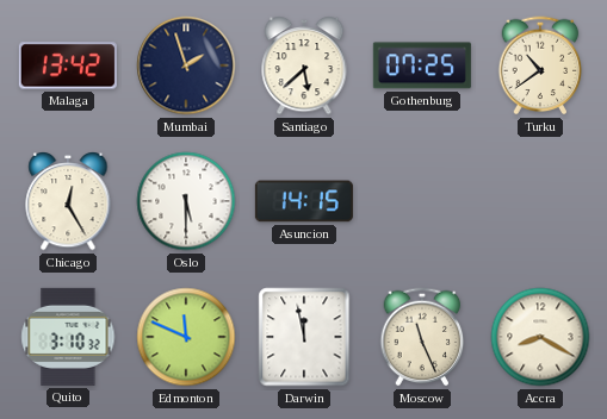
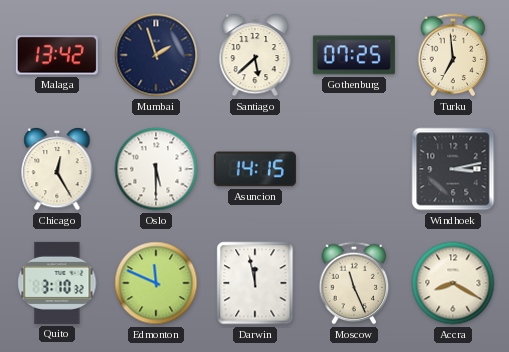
Turku: 10:39 -> 6:59
Windhoek: none -> 3:13
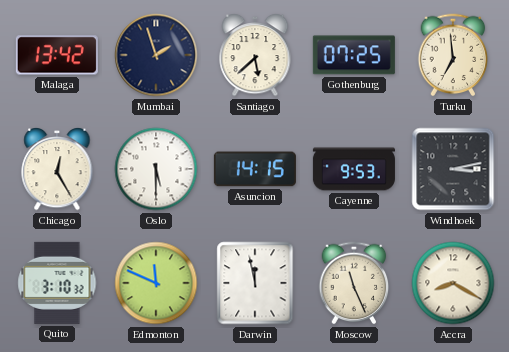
Cayenne: none -> 9:53
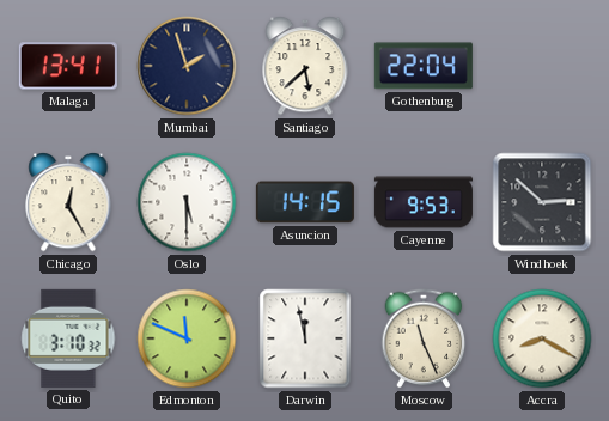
Malaga: 13:42 -> 13:41
Gothenburg: 07:25 -> 22:04
Turku: 6:59 -> none
Windhoek: 3:13 -> 2:52
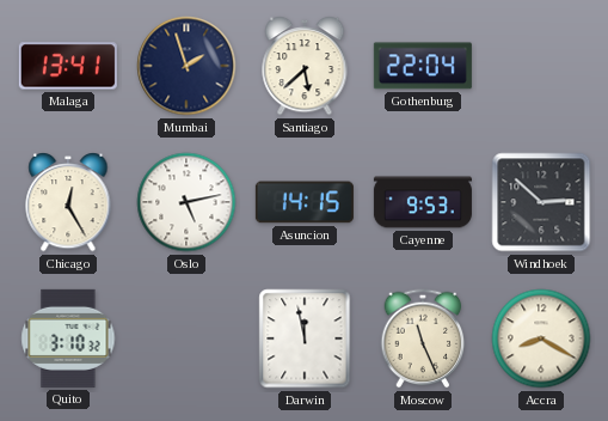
Oslo: 5:30 -> 5:13
Edmonton: 11:49 -> none
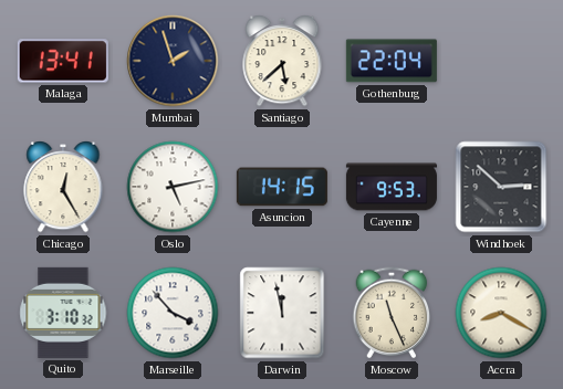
Marseille: none -> 3:53
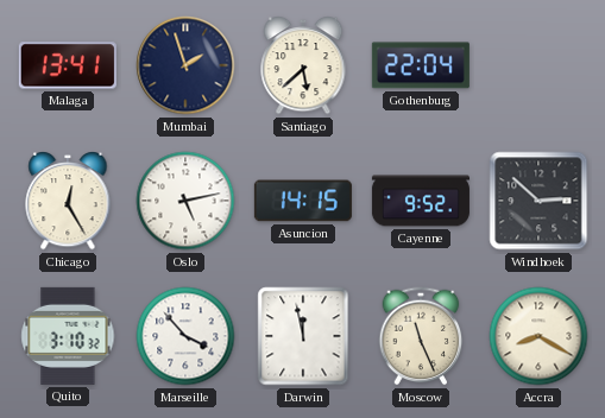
Cayenne: 9:53 -> 9:52
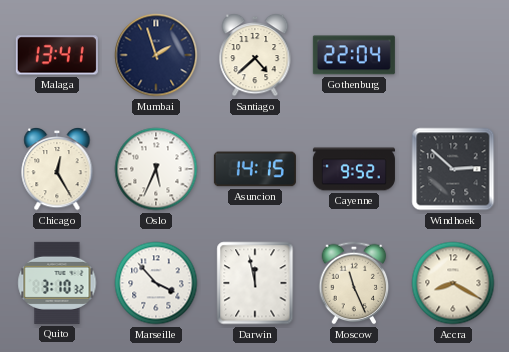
Santiago: 5:38 -> 4:38
Oslo: 5:13 -> 5:34
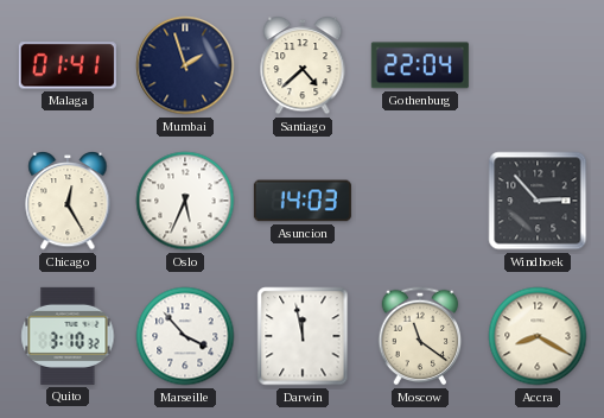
Malaga: 13:41 -> 01:41
Asuncion: 14:15 -> 14:03
Cayenne: 9:52 -> none
Windhoek: 2:52 -> 2:53
Moscow: 11:26 -> 11:21
